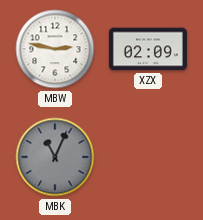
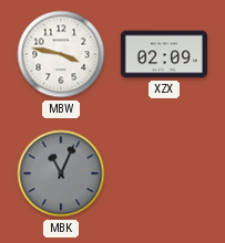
MBW: 2:47 -> 3:47
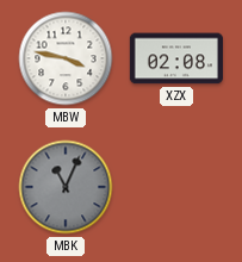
XZX: 02:09 -> 02:08
